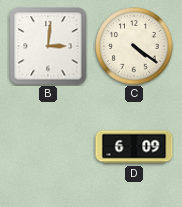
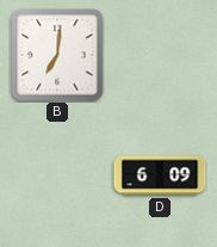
B: 3:01 -> 7:01
C: 4:21 -> none
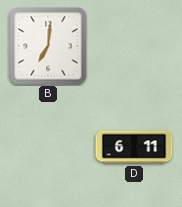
D: 6:09 -> 6:11
